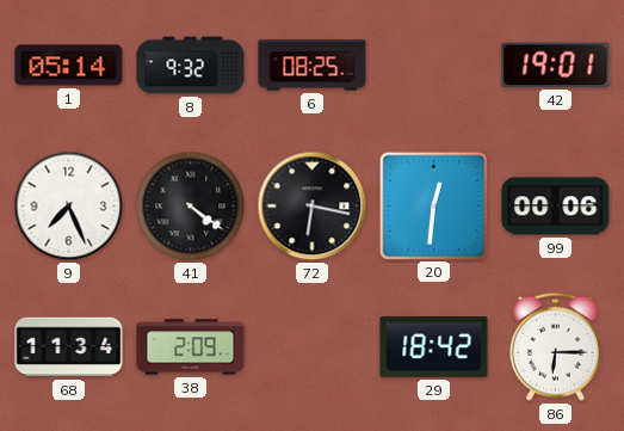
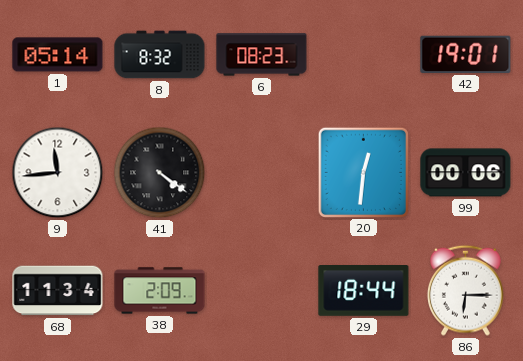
8: 9:32 -> 8:32
6: 08:25 -> 08:23
9: 7:26 -> 11:44
72: 6:17 -> none
29: 18:42 -> 18:44
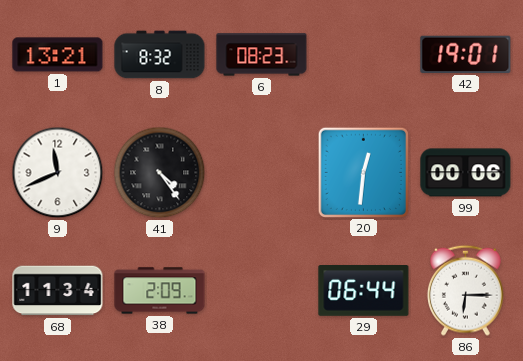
1: 05:14 -> 13:21
9: 11:44 -> 11:41
41: 4:21 -> 4:24
29: 18:44 -> 06:44
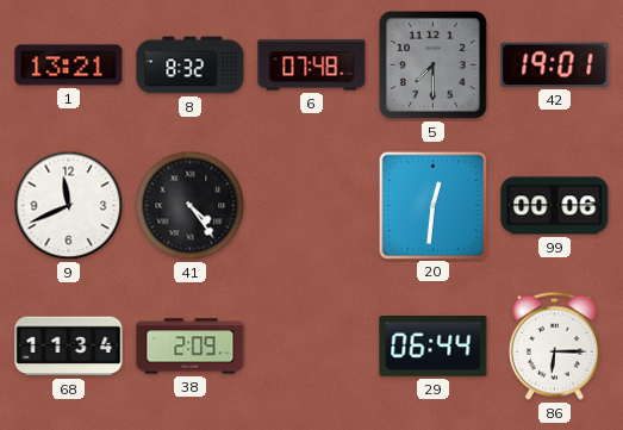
6: 08:23 -> 07:48
5: none -> 7:30
